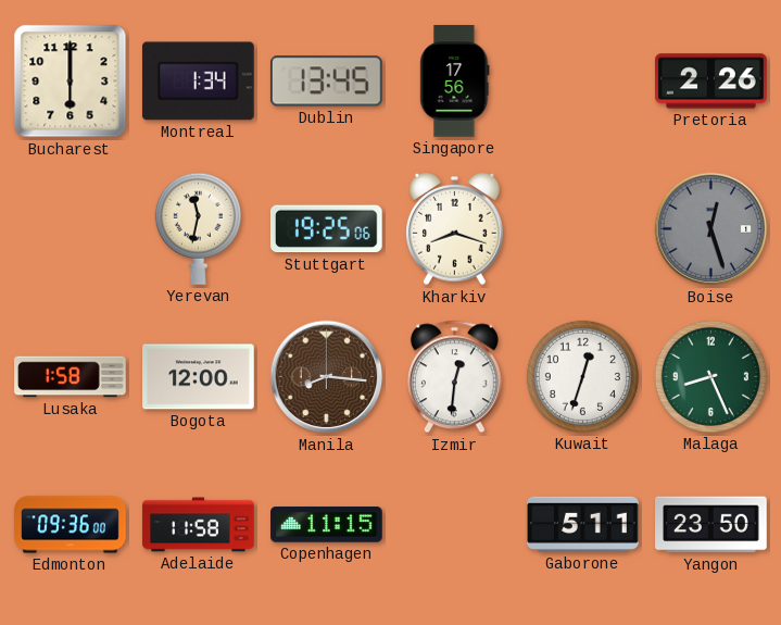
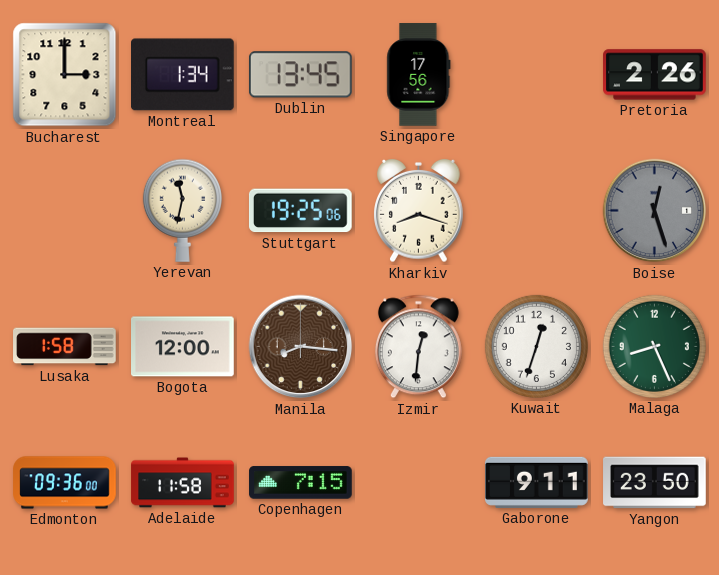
Bucharest: 6:00 -> 3:00
Copenhagen: 11:15 -> 7:15
Gaborone: 5:11 -> 9:11
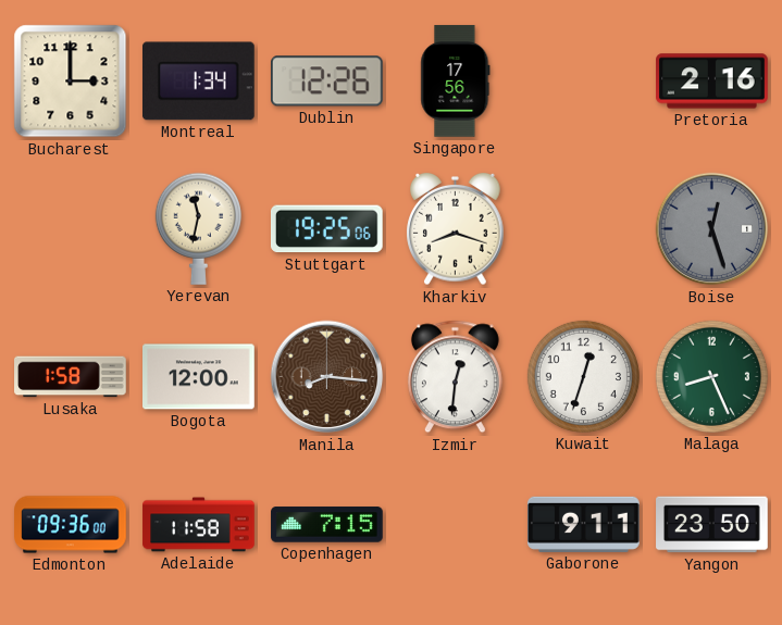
Dublin: 13:45 -> 12:26
Pretoria: 2:26 -> 2:16
